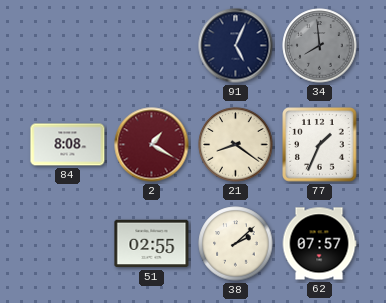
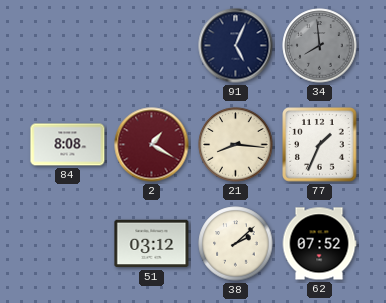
21: 8:21 -> 8:16
51: 02:55 -> 03:12
62: 07:57 -> 07:52
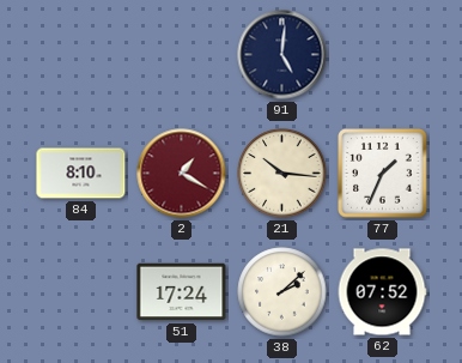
91: 5:04 -> 5:01
34: 7:59 -> none
84: 8:08 -> 8:10
21: 8:16 -> 10:16
51: 03:12 -> 17:24
